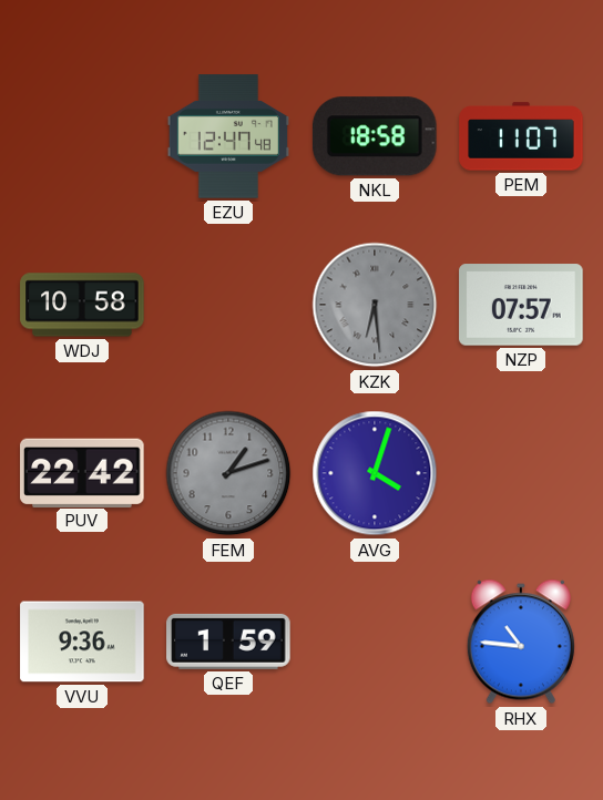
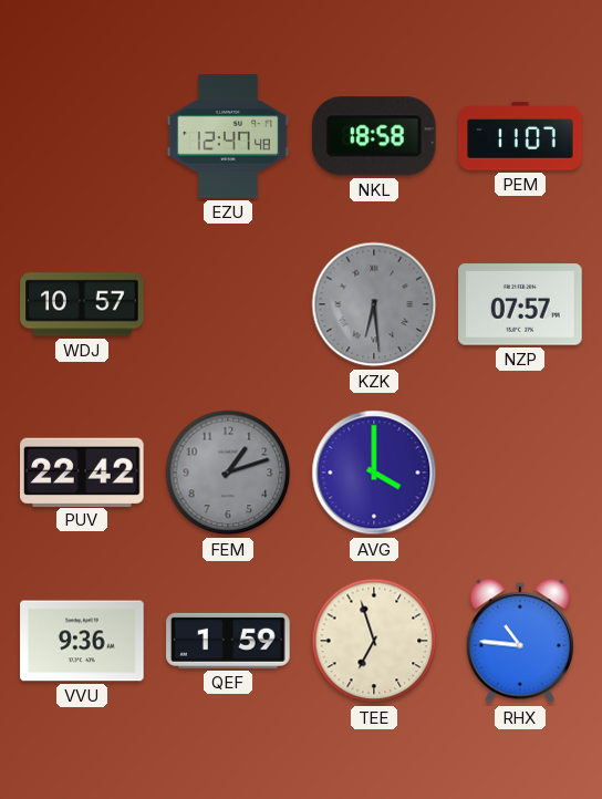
WDJ: 10:58 -> 10:57
AVG: 4:03 -> 4:00
TEE: none -> 6:57
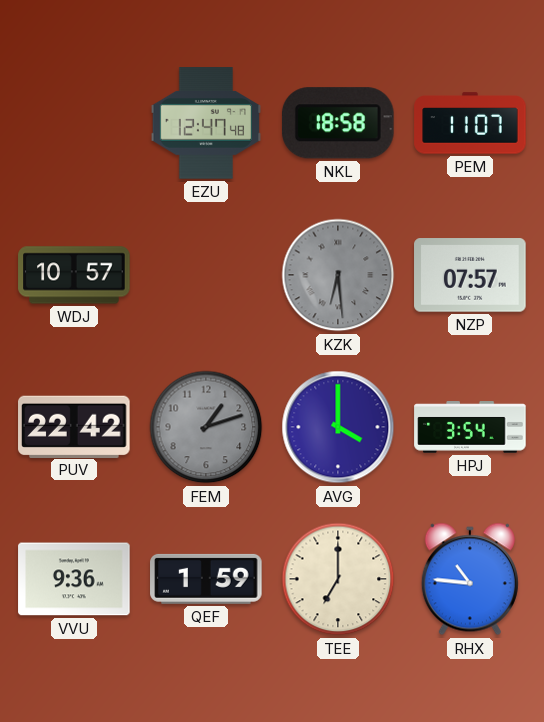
HPJ: none -> 3:54
TEE: 6:57 -> 7:00
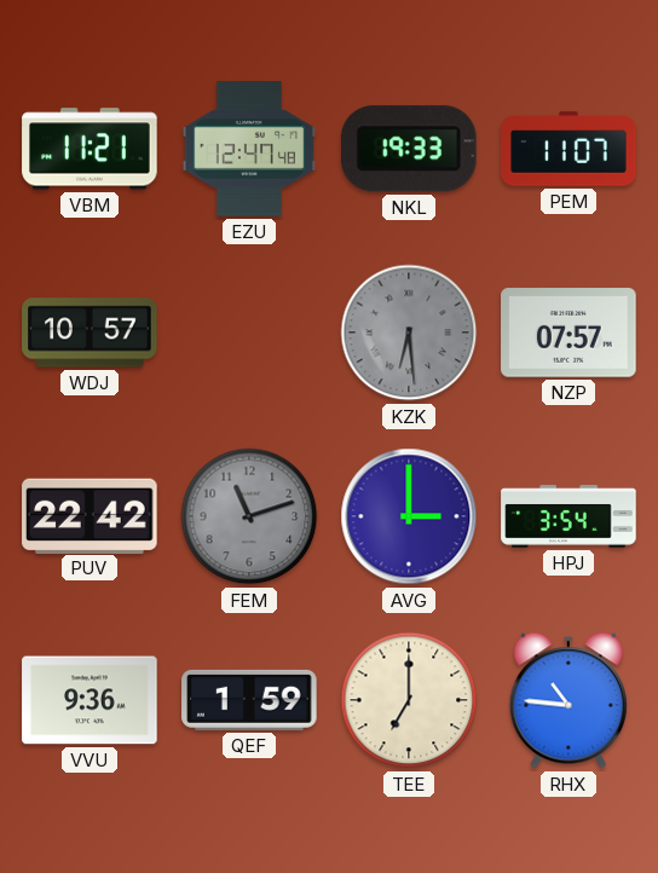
VBM: none -> 11:21
NKL: 18:58 -> 19:33
FEM: 1:12 -> 11:12
AVG: 4:00 -> 3:00
